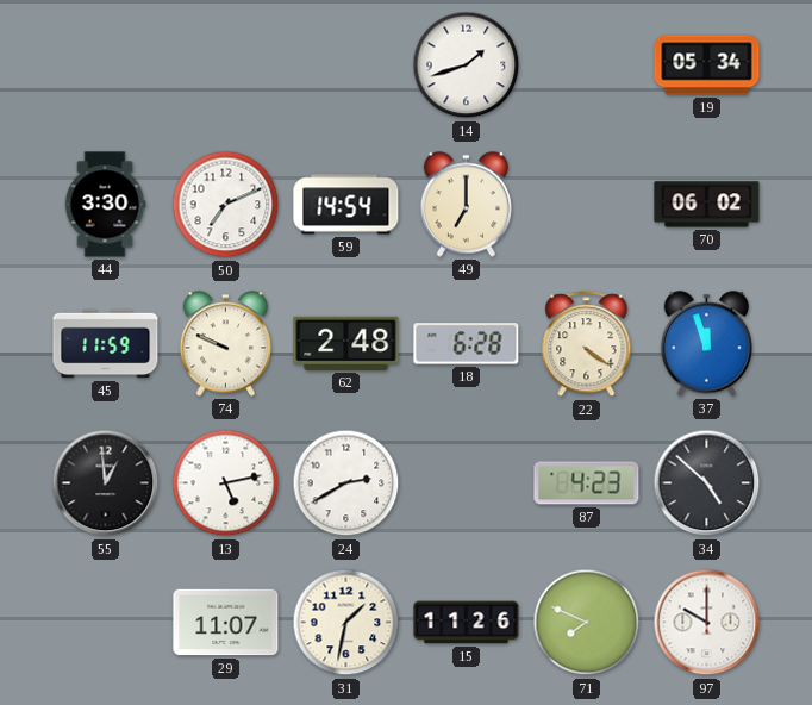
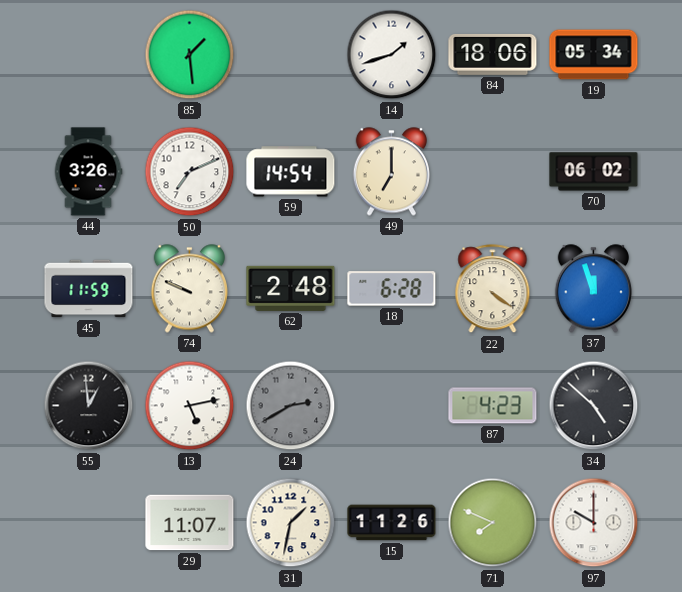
85: none -> 1:29
84: none -> 18:06
44: 3:30 -> 3:26
24 dial: white -> grey
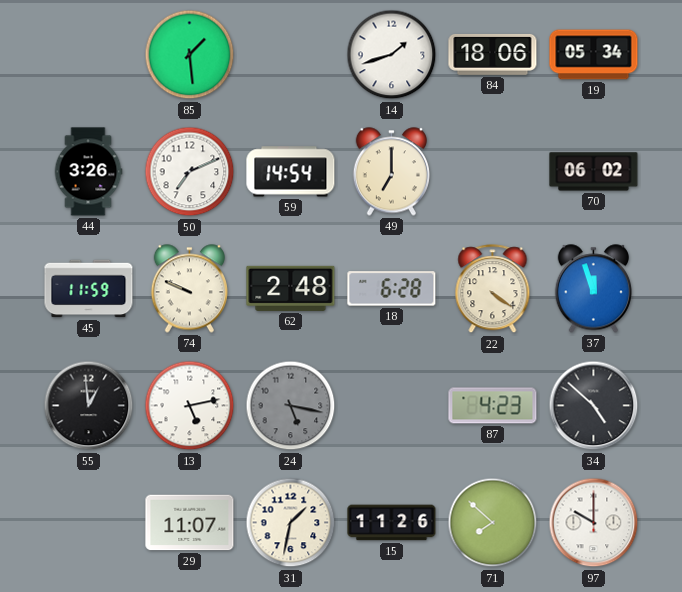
24: 2:40 -> 5:17
71: 7:49 -> 7:52
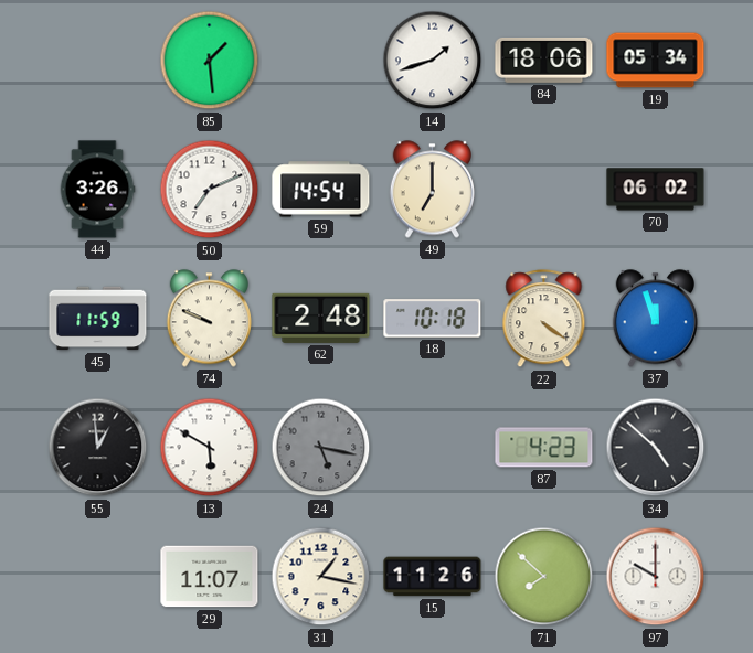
18: 6:28 -> 10:18
13: 5:13 -> 5:50
31: 1:32 -> 1:17
